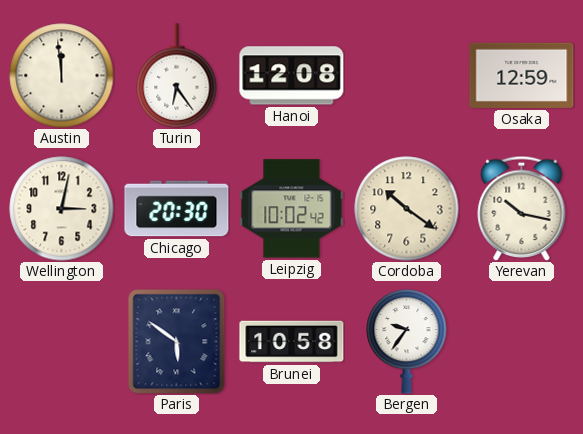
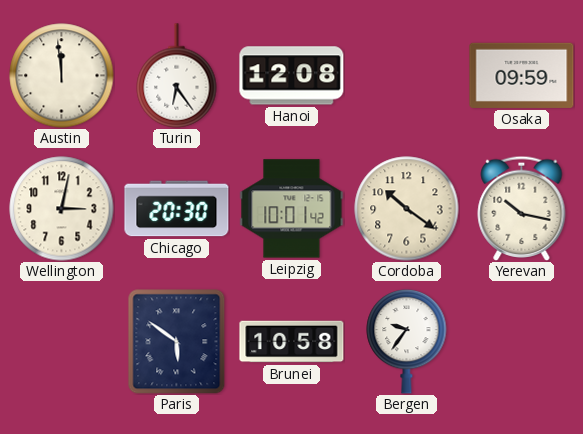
Osaka: 12:59 -> 09:59
Leipzig: 10:02 -> 10:01
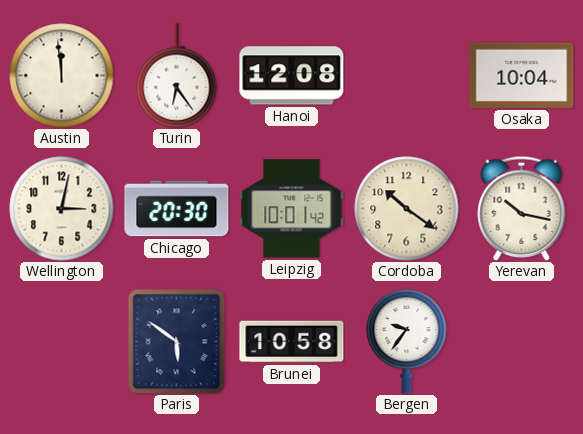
Osaka: 09:59 -> 10:04
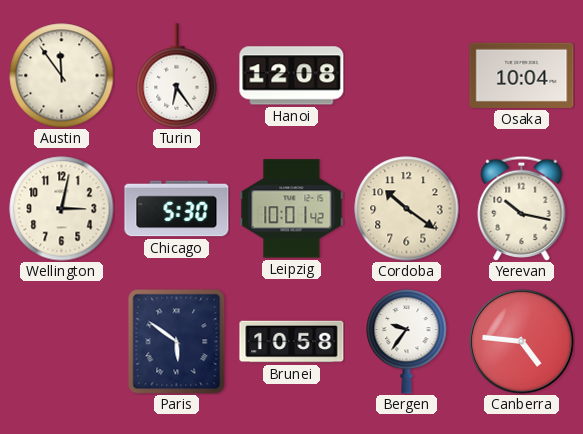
Austin: 11:59 -> 11:54
Chicago: 20:30 -> 5:30
Canberra: none -> 4:46
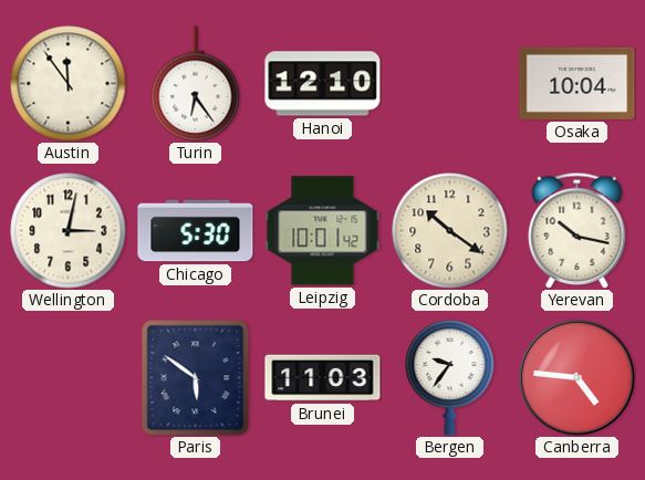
Hanoi: 12:08 -> 12:10
Brunei: 10:58 -> 11:03
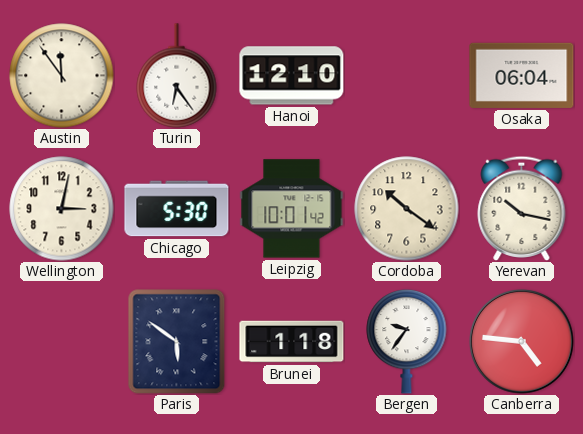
Osaka: 10:04 -> 06:04
Brunei: 11:03 -> 1:18
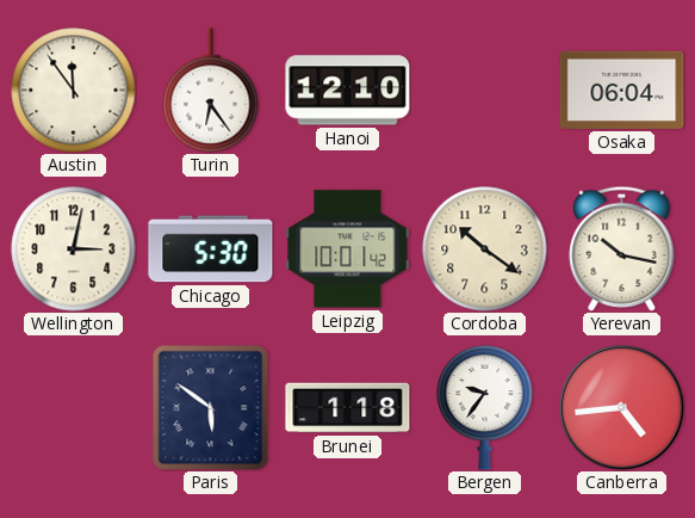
Canberra: 4:46 -> 4:44
